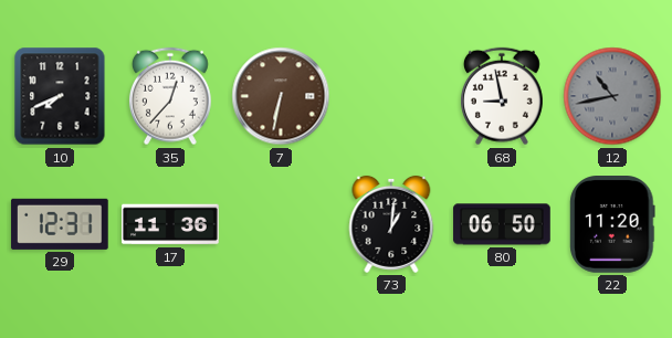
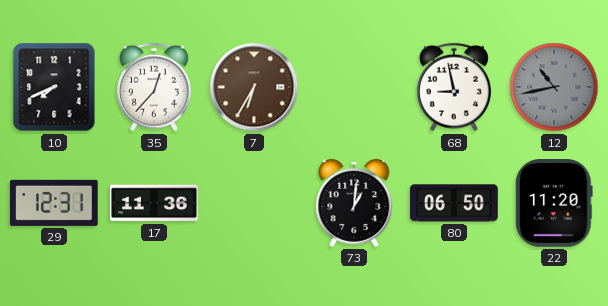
7: 6:32 -> 6:35
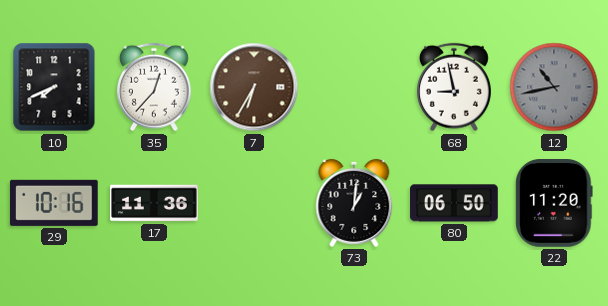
29: 12:31 -> 10:16
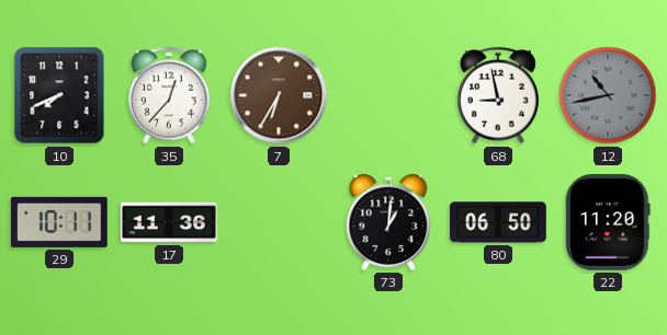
29: 10:16 -> 10:11
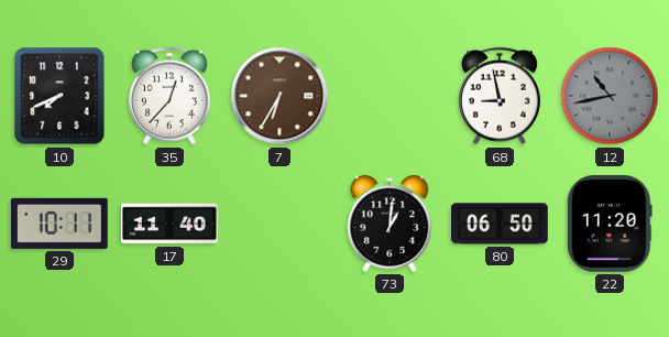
17: 11:36 -> 11:40
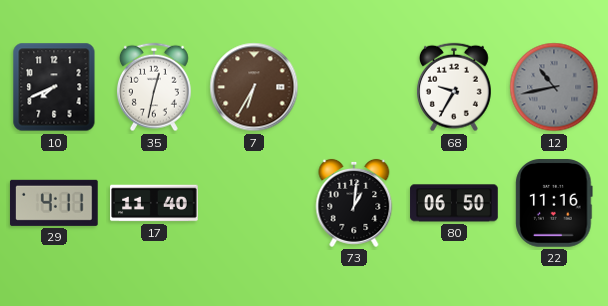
35: 12:37 -> 12:32
68: 8:58 -> 9:35
29: 10:11 -> 4:11
22: 11:20 -> 11:16
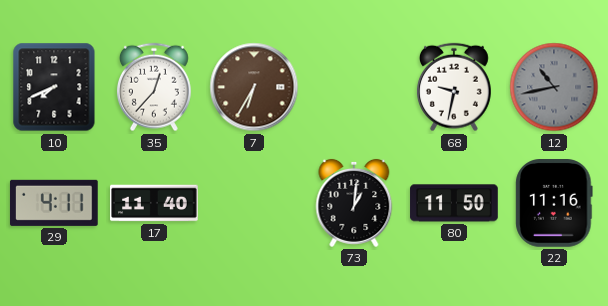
35: 12:32 -> 12:37
68: 9:35 -> 9:32
80: 06:50 -> 11:50
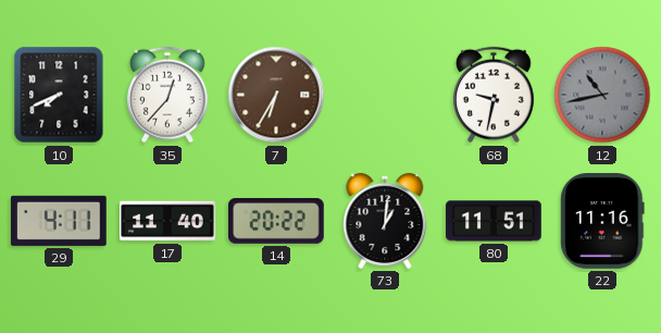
14: none -> 20:22
80: 11:50 -> 11:51
